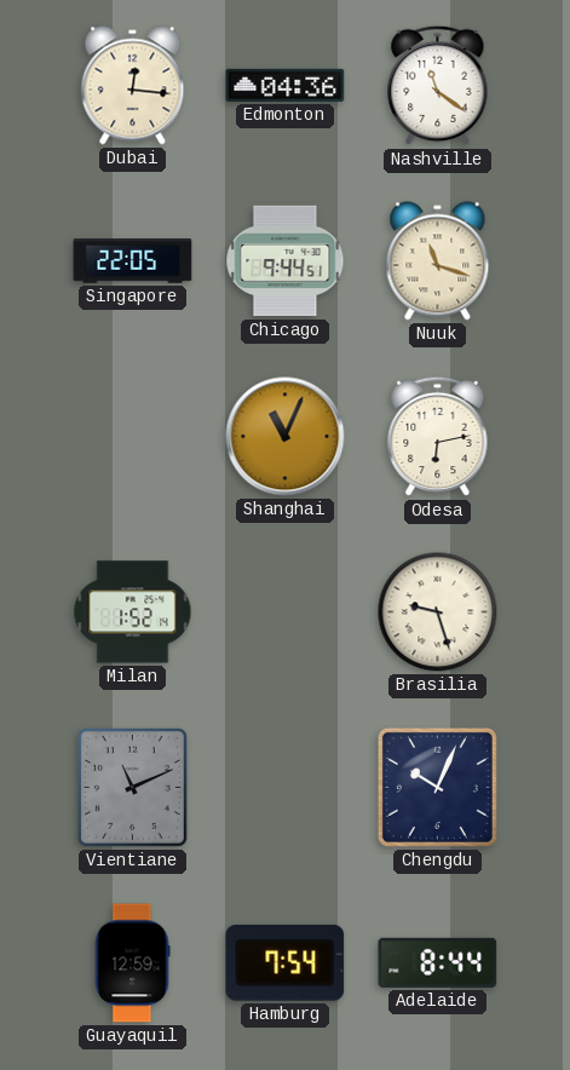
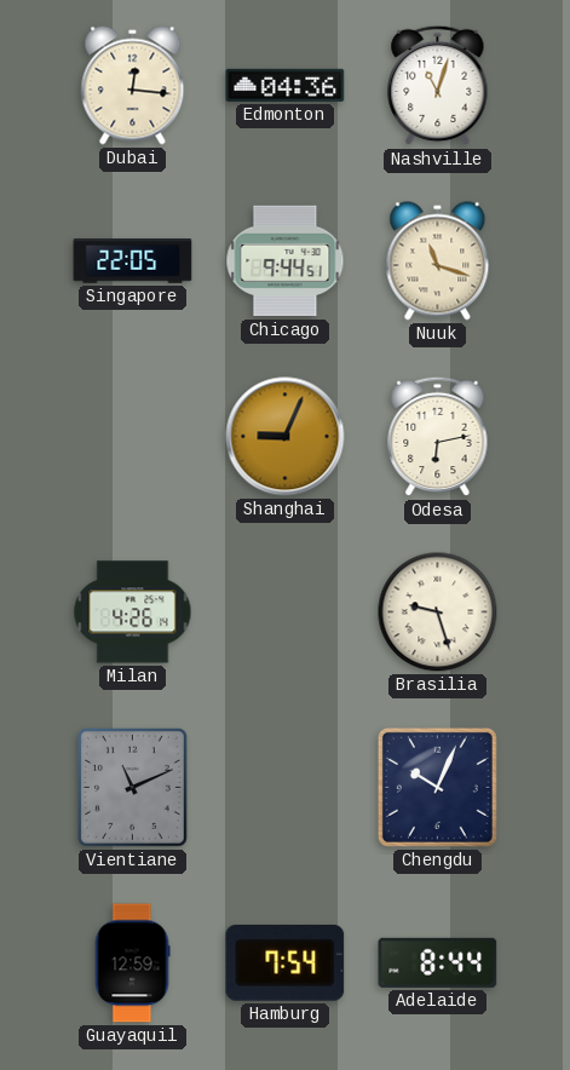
Nashville: 11:21 -> 11:03
Shanghai: 11:04 -> 9:04
Milan: 1:52 -> 4:26
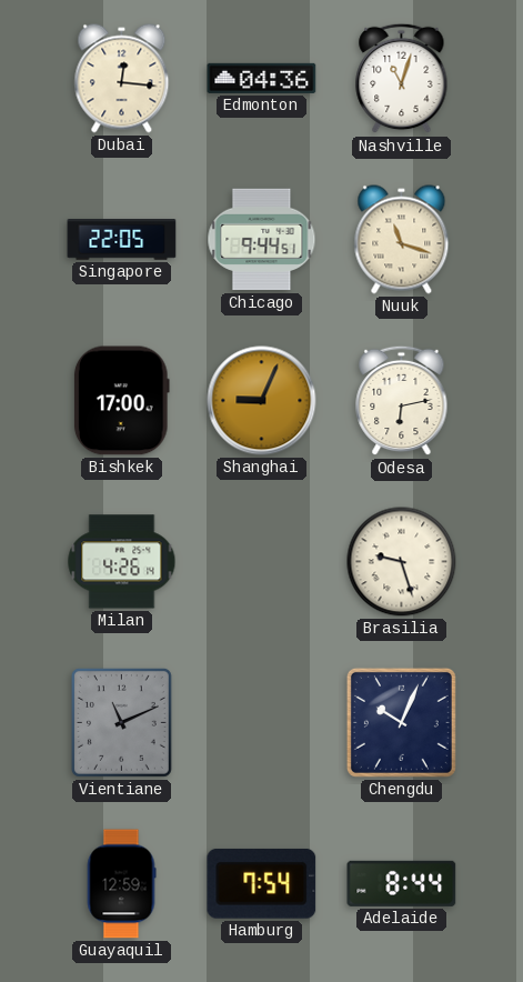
Bishkek: none -> 17:00
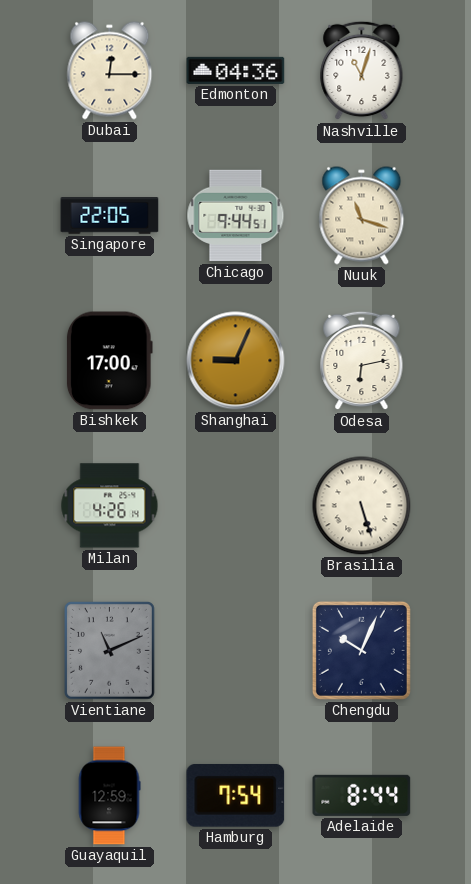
Dubai: 12:16 -> 12:15
Brasilia: 9:27 -> 5:27
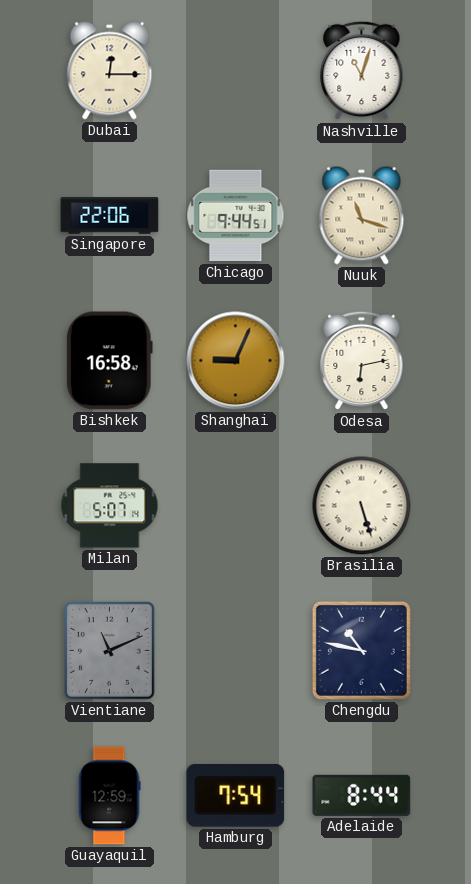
Edmonton: 04:36 -> none
Singapore: 22:05 -> 22:06
Bishkek: 17:00 -> 16:58
Milan: 4:26 -> 5:07
Chengdu: 10:04 -> 10:47
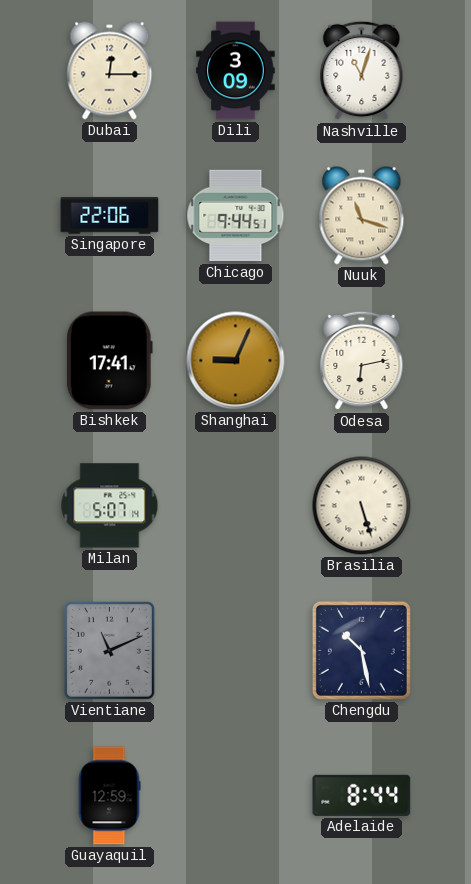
Dili: none -> 3:09
Bishkek: 16:58 -> 17:41
Chengdu: 10:47 -> 10:28
Hamburg: 7:54 -> none
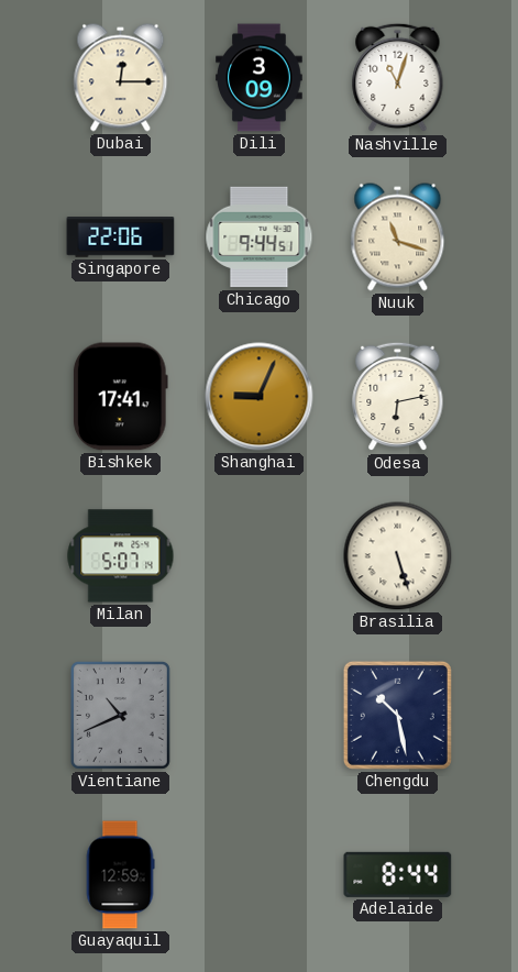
Vientiane: 11:11 -> 10:41
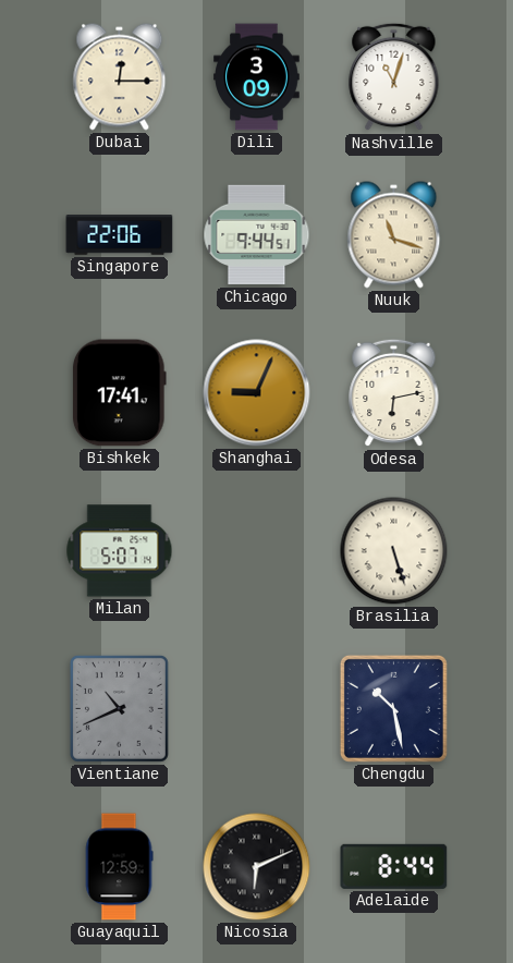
Nicosia: none -> 6:11
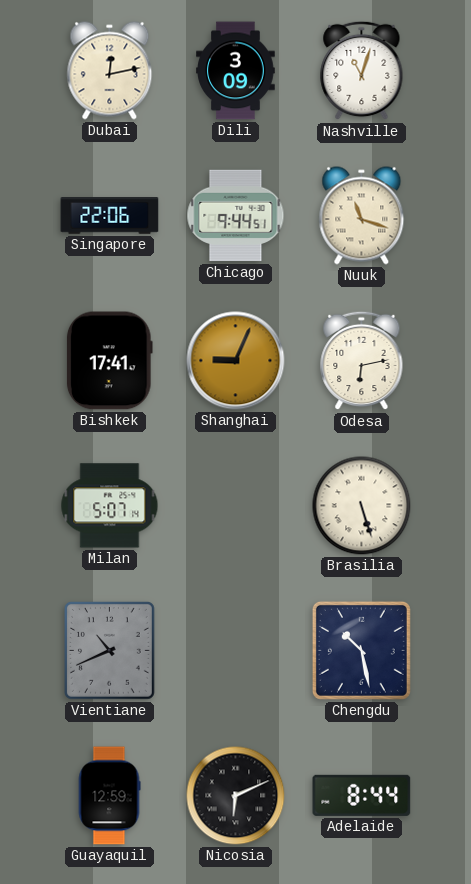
Dubai: 12:15 -> 12:13
